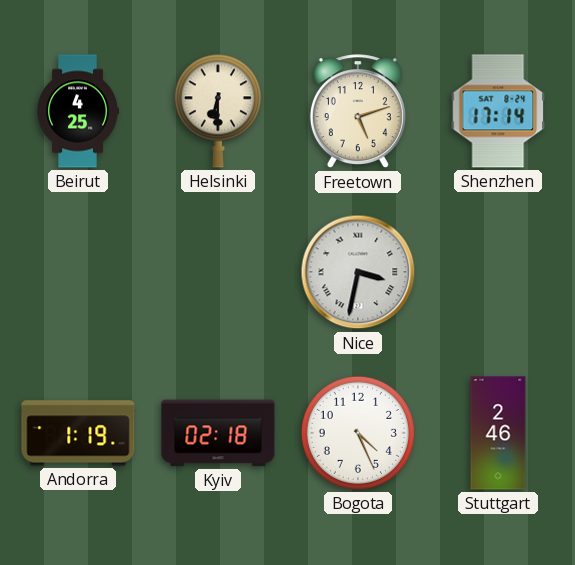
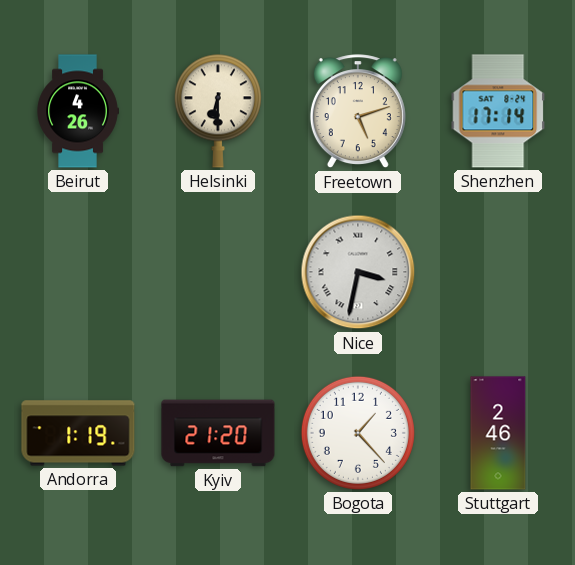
Beirut: 4:25 -> 4:26
Kyiv: 02:18 -> 21:20
Bogota: 4:26 -> 1:23
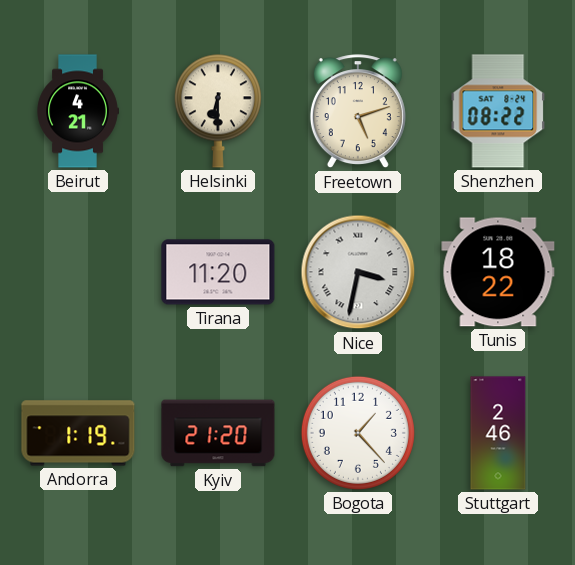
Beirut: 4:26 -> 4:21
Shenzhen: 17:14 -> 08:22
Tirana: none -> 11:20
Tunis: none -> 18:22
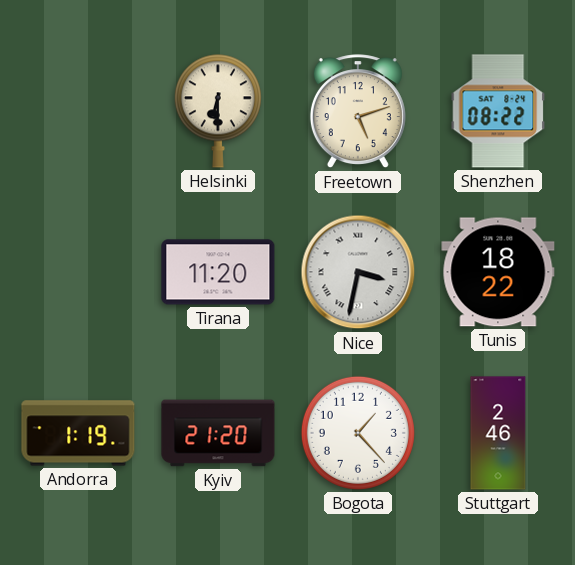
Beirut: 4:21 -> none
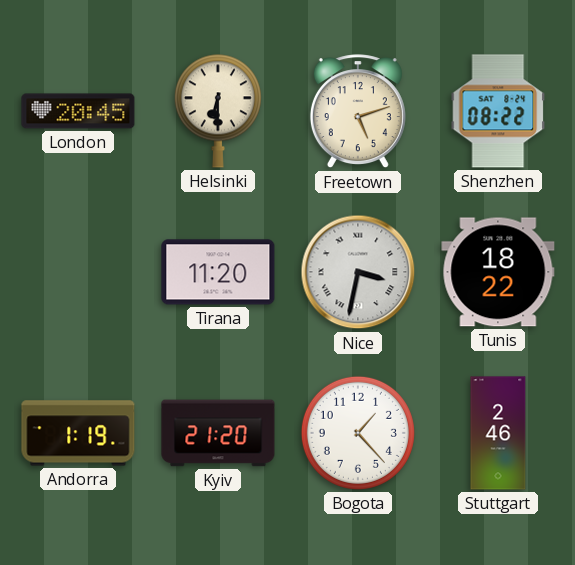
London: none -> 20:45
